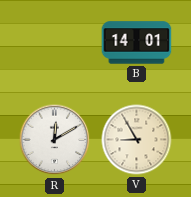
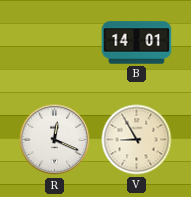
R: 12:10 -> 12:19
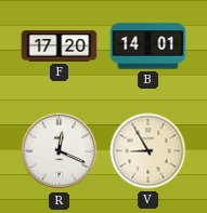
F: none -> 17:20
